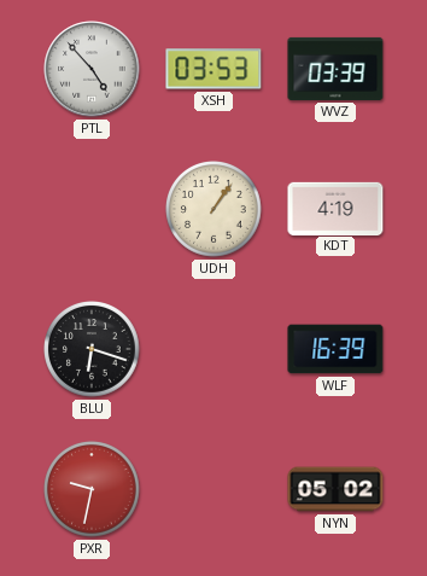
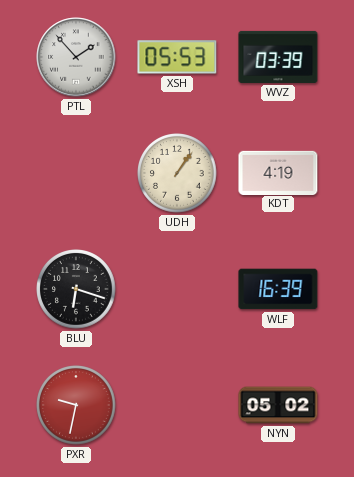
PTL: 4:53 -> 1:53
XSH: 03:53 -> 05:53
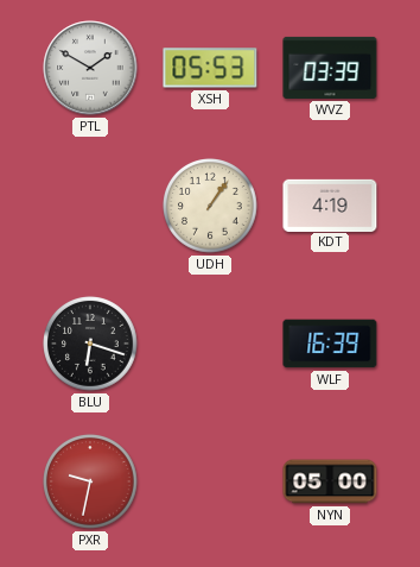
PTL: 1:53 -> 1:50
NYN: 05:02 -> 05:00
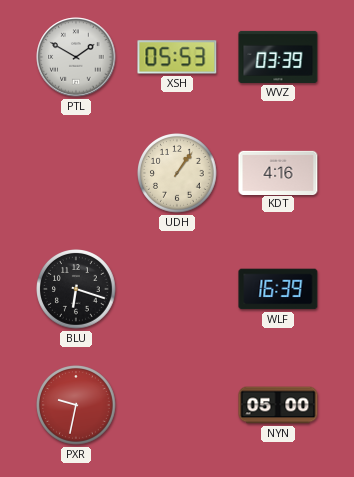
KDT: 4:19 -> 4:16
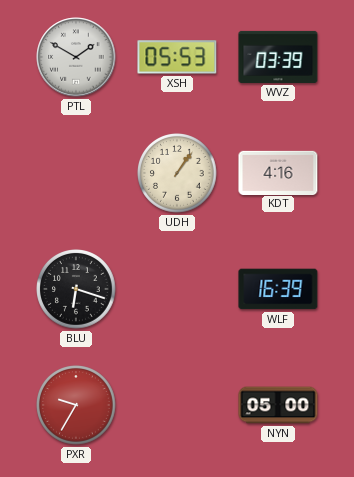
PXR: 9:32 -> 9:35
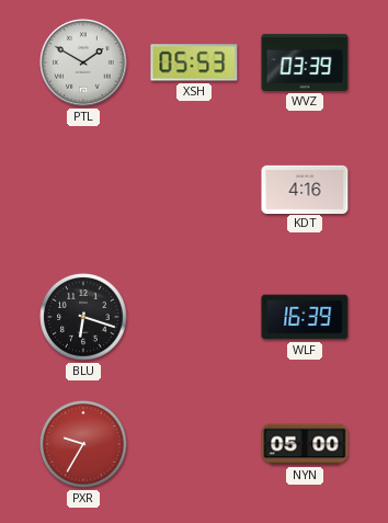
UDH: 1:06 -> none
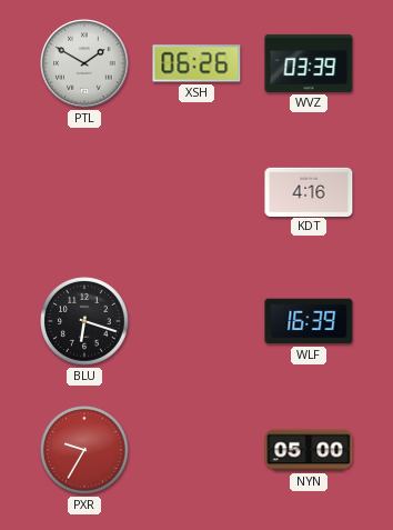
XSH: 05:53 -> 06:26
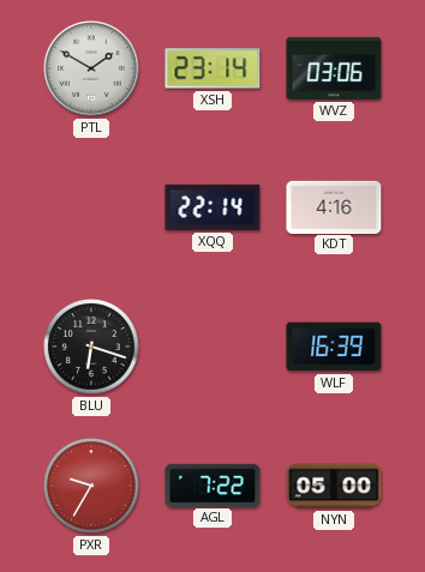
XSH: 06:26 -> 23:14
WVZ: 03:39 -> 03:06
XQQ: none -> 22:14
AGL: none -> 7:22
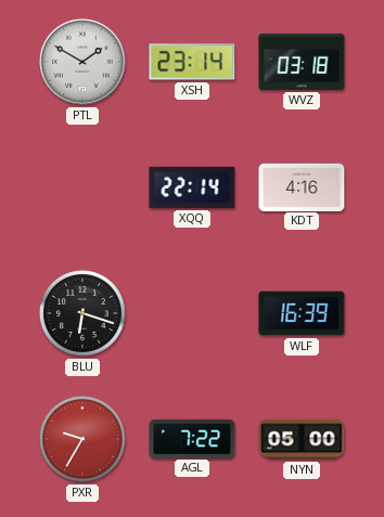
WVZ: 03:06 -> 03:18
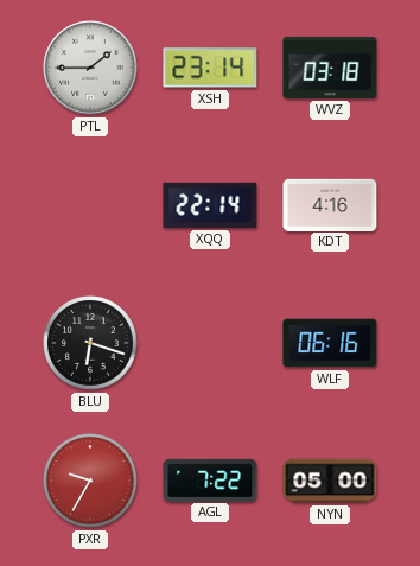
PTL: 1:50 -> 1:45
WLF: 16:39 -> 06:16
